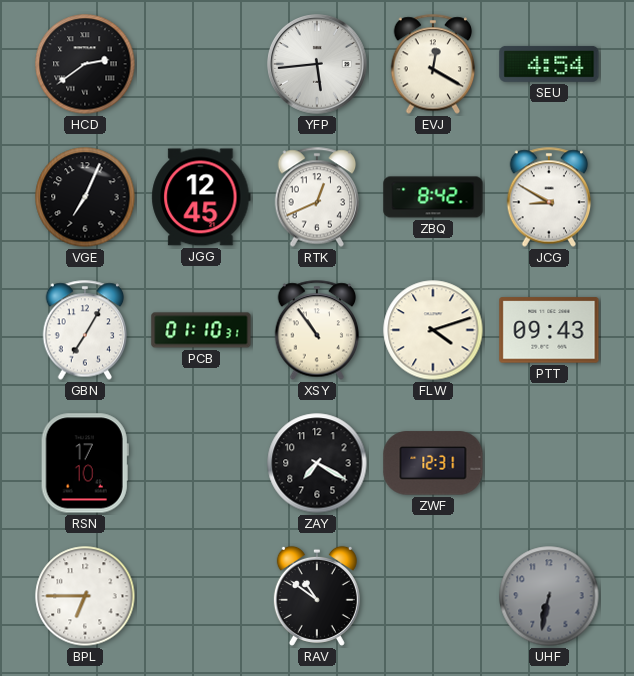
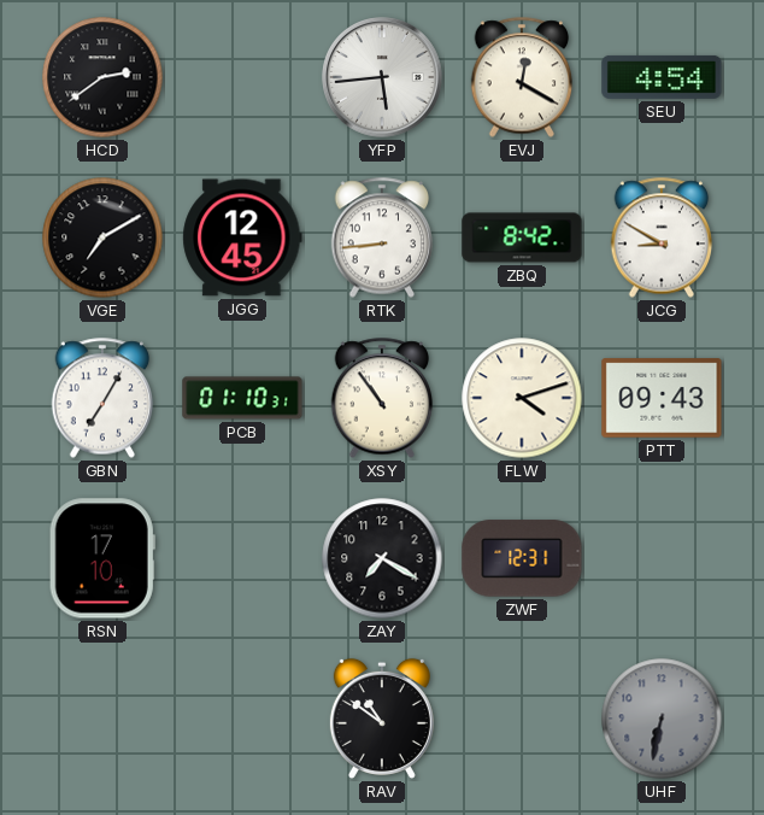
VGE: 7:04 -> 7:10
RTK: 12:41 -> 8:44
BPL: 6:45 -> none
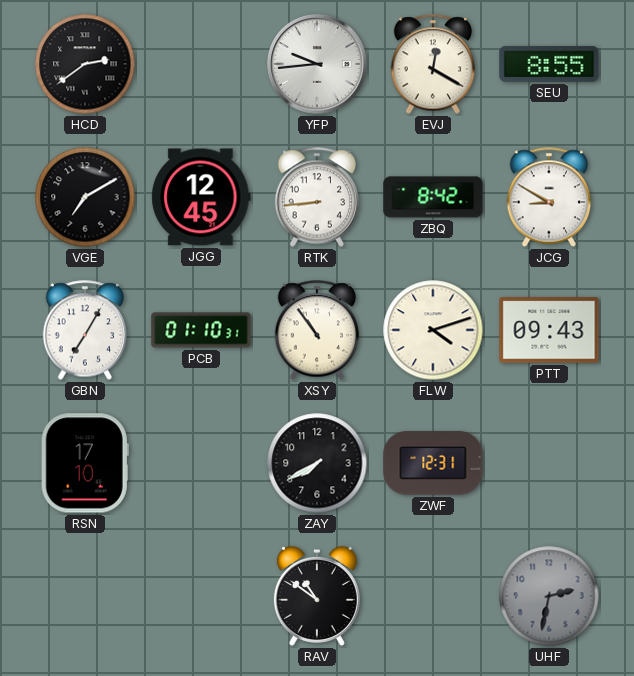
YFP: 5:44 -> 9:44
SEU: 4:54 -> 8:55
ZAY: 7:20 -> 7:40
UHF: 6:32 -> 2:32
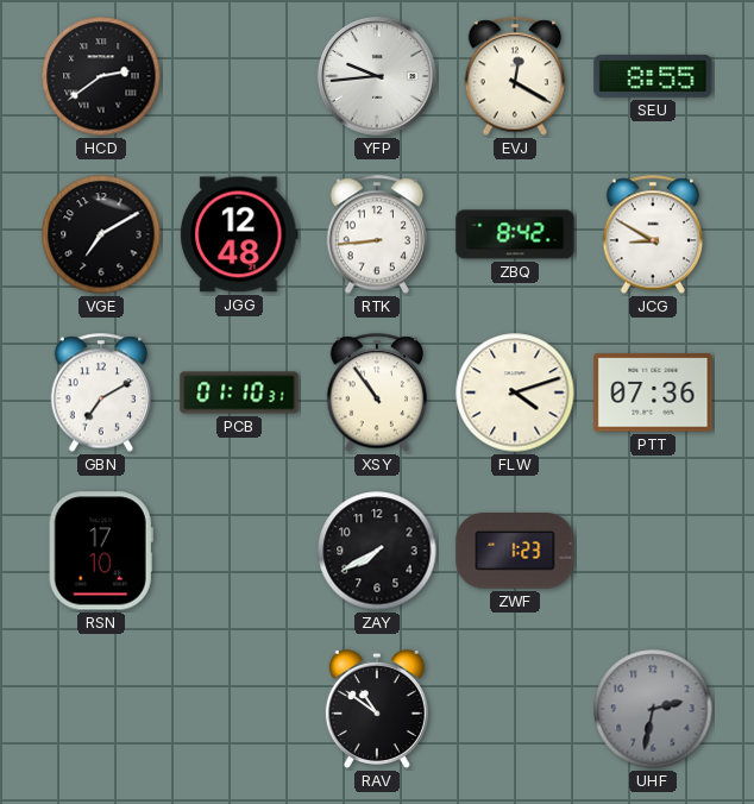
JGG: 12:45 -> 12:48
GBN: 7:05 -> 7:10
PTT: 09:43 -> 07:36
ZWF: 12:31 -> 1:23
